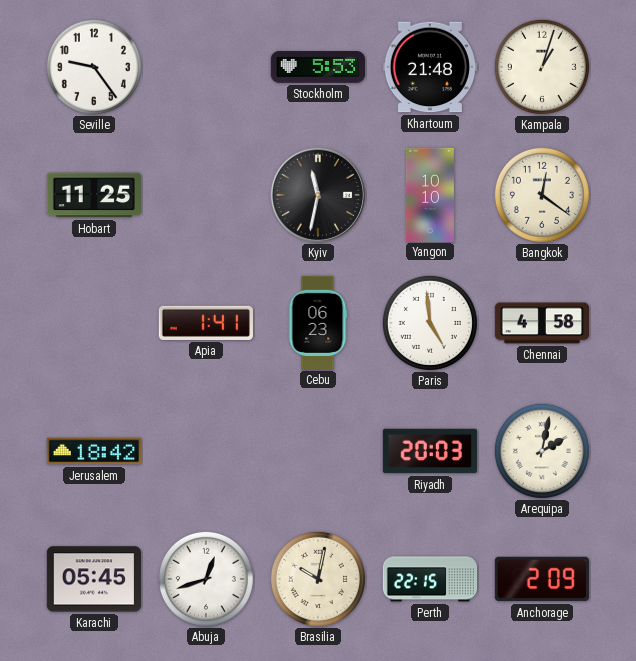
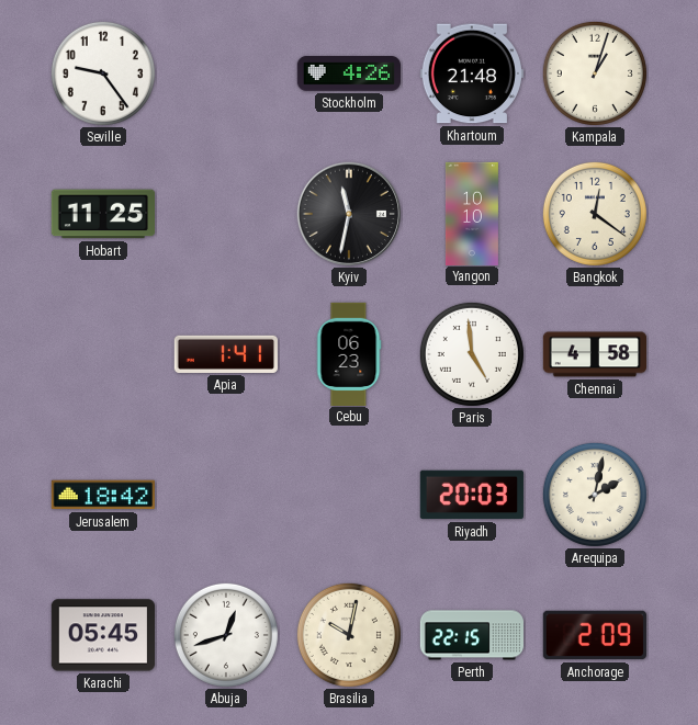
Stockholm: 5:53 -> 4:26
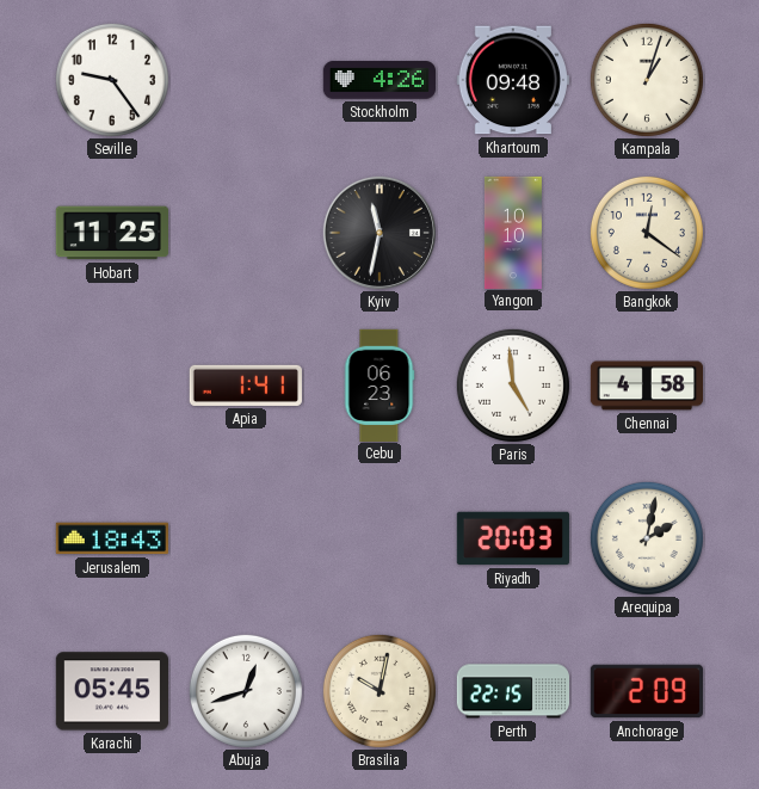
Khartoum: 21:48 -> 09:48
Jerusalem: 18:42 -> 18:43
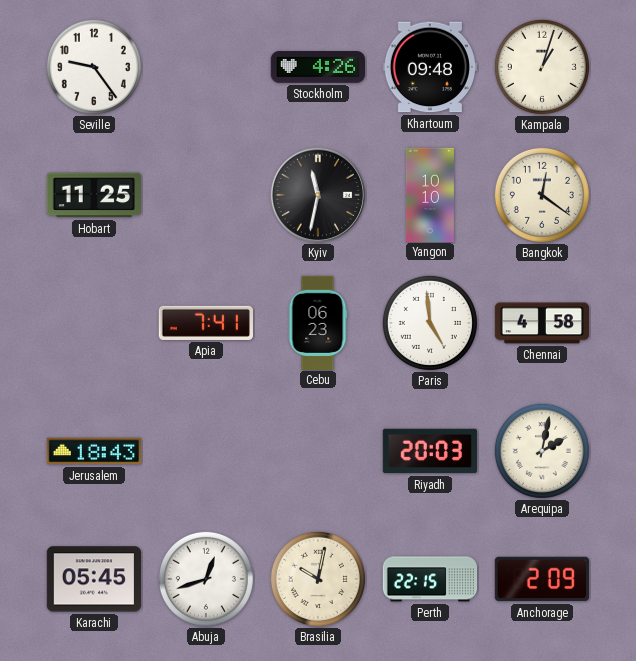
Apia: 1:41 -> 7:41
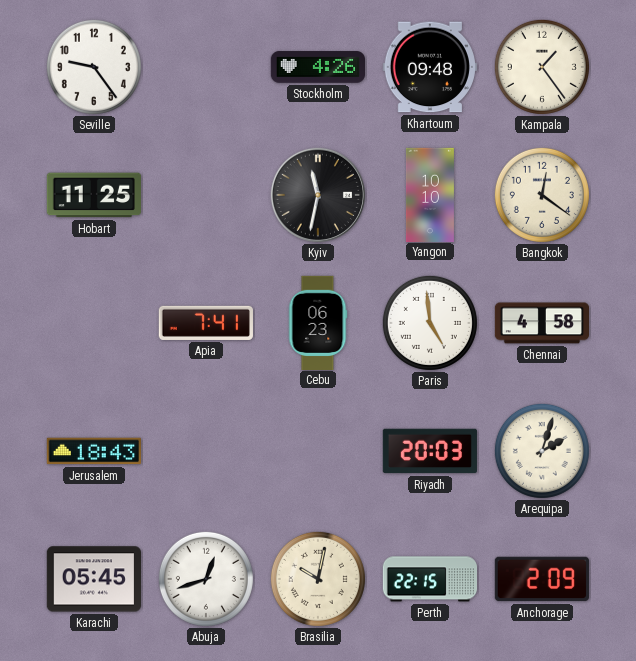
Kampala: 1:03 -> 1:24
Arequipa: 2:02 -> 2:03
